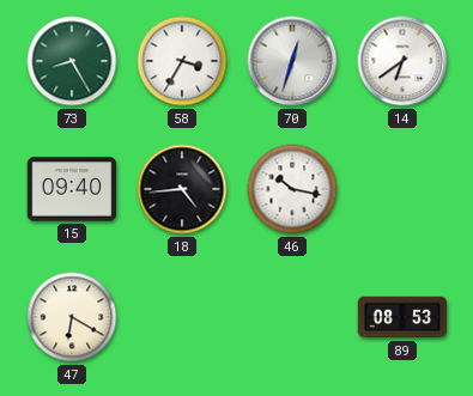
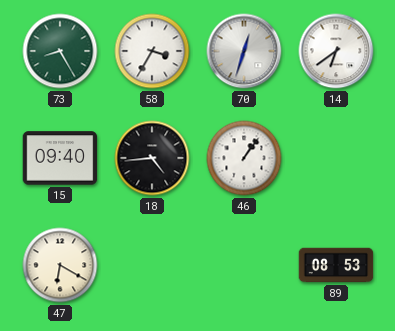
46: 10:17 -> 1:06
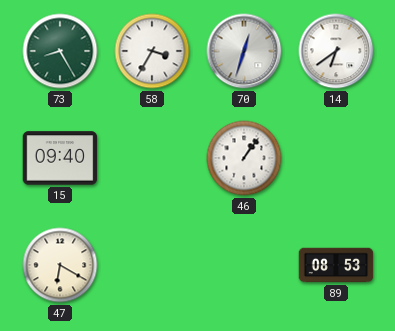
18: 4:44 -> none
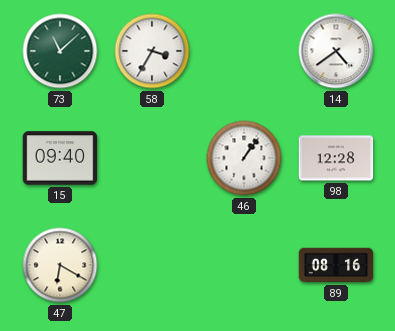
73: 8:25 -> 11:08
70: 12:33 -> none
14: 6:39 -> 4:39
98: none -> 12:28
89: 08:53 -> 08:16
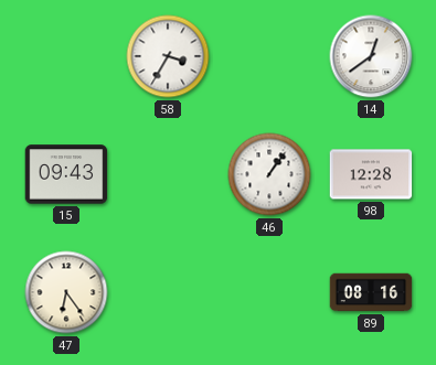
73: 11:08 -> none
14: 4:39 -> 12:39
15: 09:40 -> 09:43
47: 6:20 -> 6:24
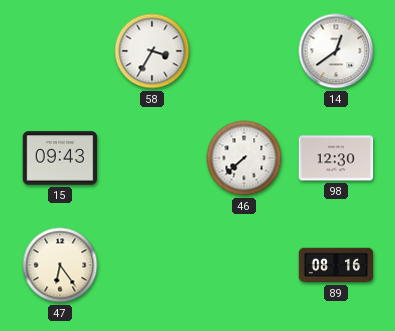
46: 1:06 -> 7:38
98: 12:28 -> 12:30
